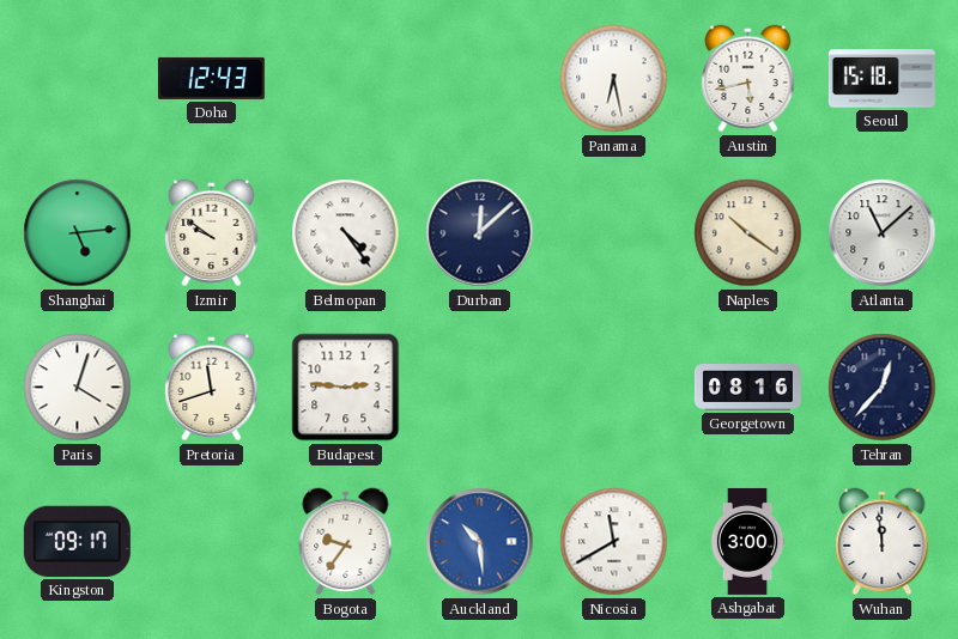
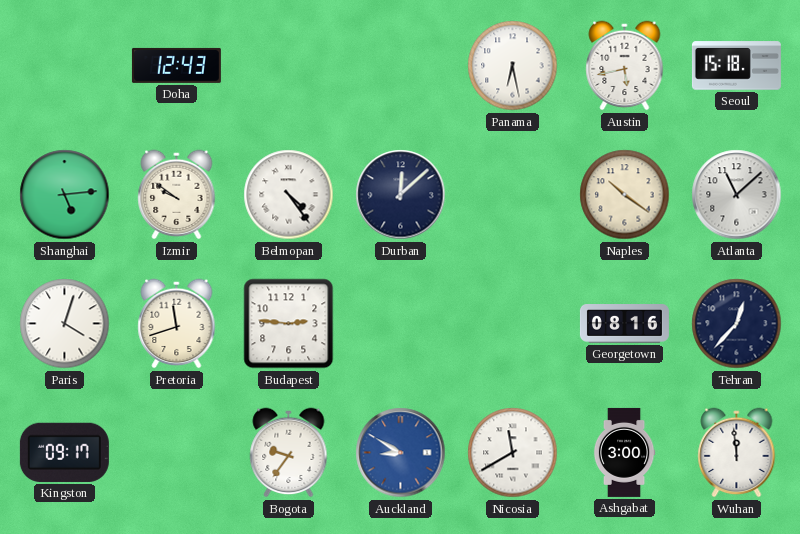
Auckland: 10:29 -> 8:50
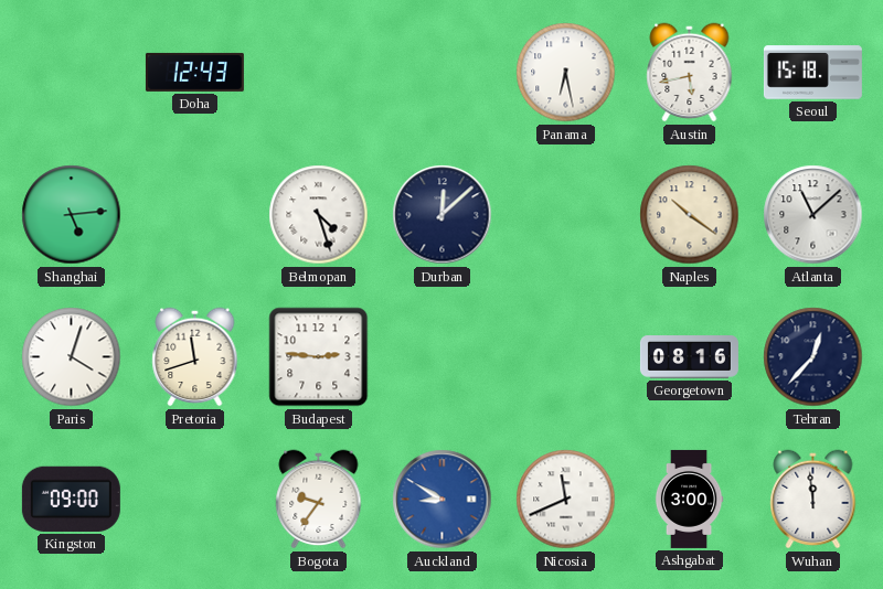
Izmir: 9:51 -> none
Belmopan: 4:24 -> 4:27
Kingston: 09:17 -> 09:00
Nicosia: 11:40 -> 11:41
